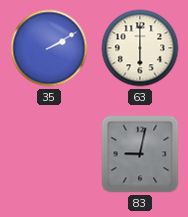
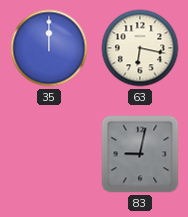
35: 2:10 -> 12:00
63: 6:00 -> 6:17
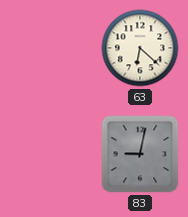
35: 12:00 -> none
63: 6:17 -> 6:22
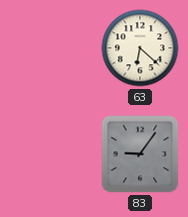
83: 9:02 -> 9:06
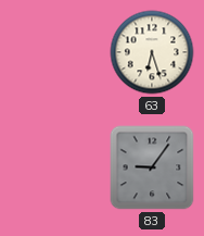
63: 6:22 -> 6:27
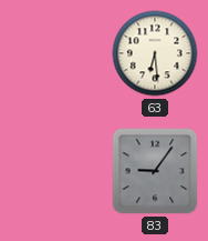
63: 6:27 -> 6:29
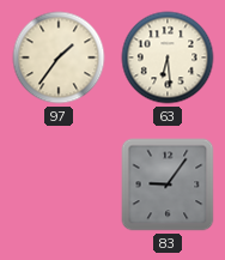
97: none -> 1:36
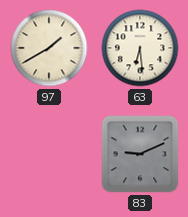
97: 1:36 -> 1:40
83: 9:06 -> 9:11
